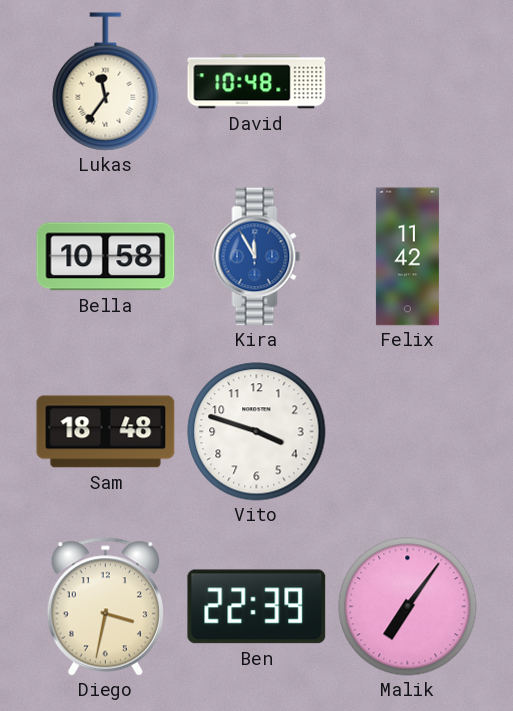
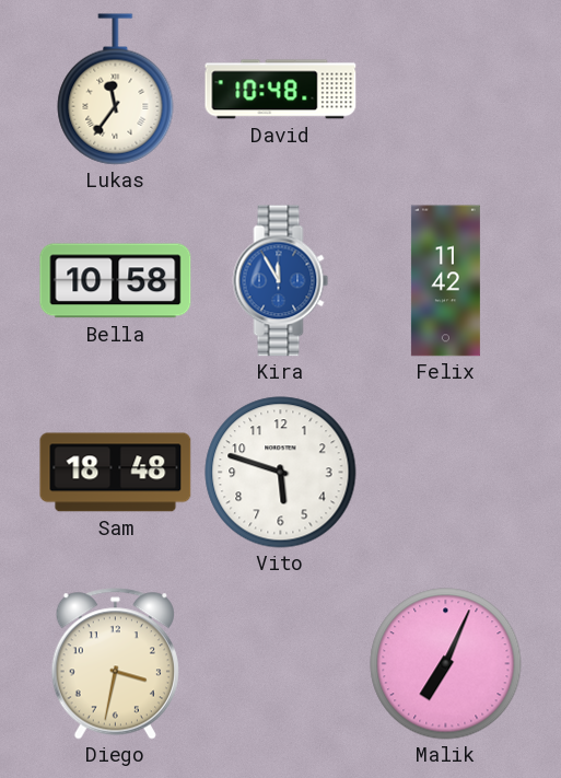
Vito: 3:48 -> 5:48
Ben: 22:39 -> none
Malik: 7:06 -> 7:04
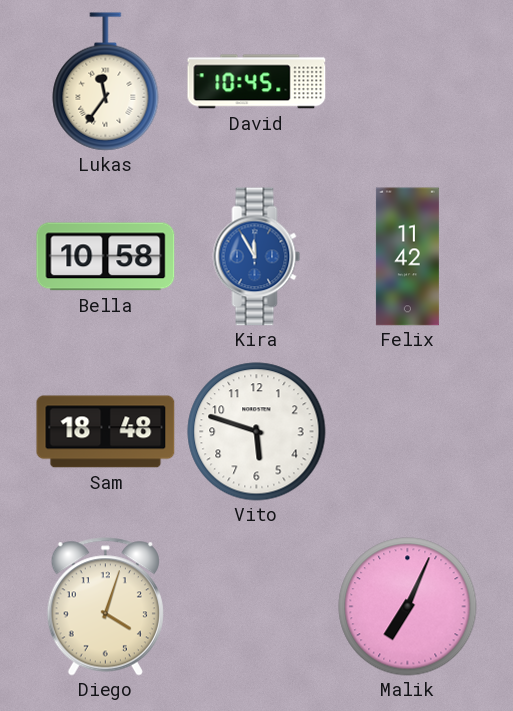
David: 10:48 -> 10:45
Diego: 3:32 -> 4:03
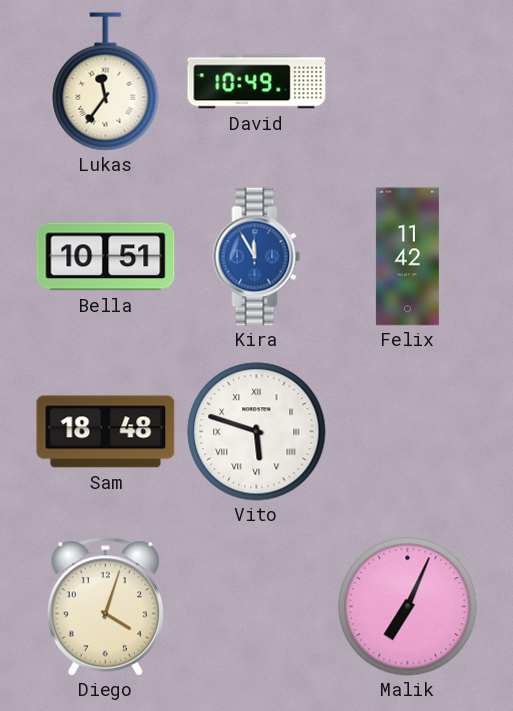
David: 10:45 -> 10:49
Bella: 10:58 -> 10:51
Vito numerals: Arabic -> Roman
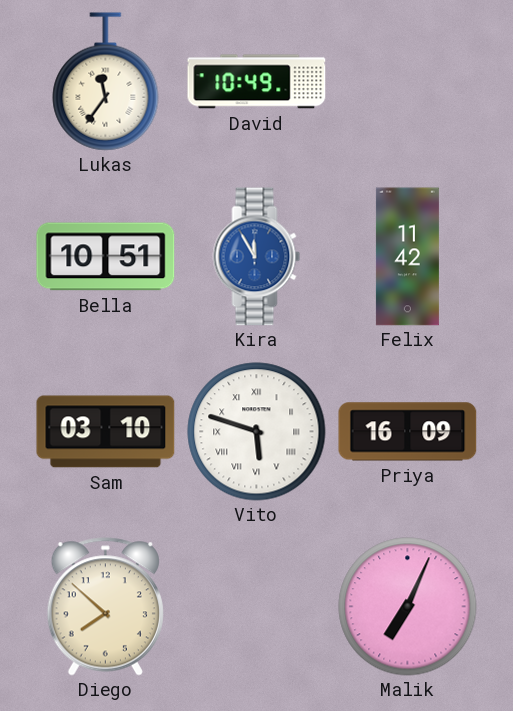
Sam: 18:48 -> 03:10
Priya: none -> 16:09
Diego: 4:03 -> 7:52
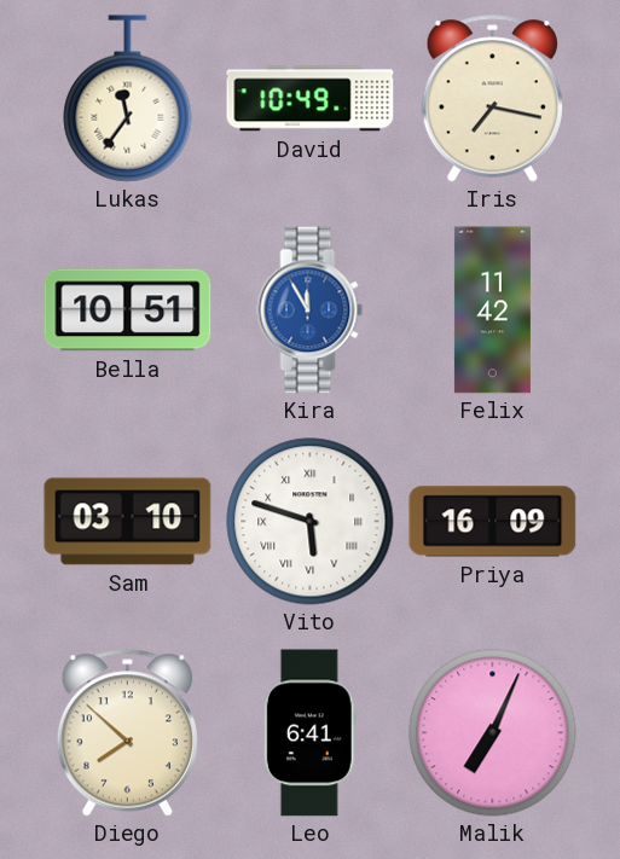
Iris: none -> 7:17
Leo: none -> 6:41
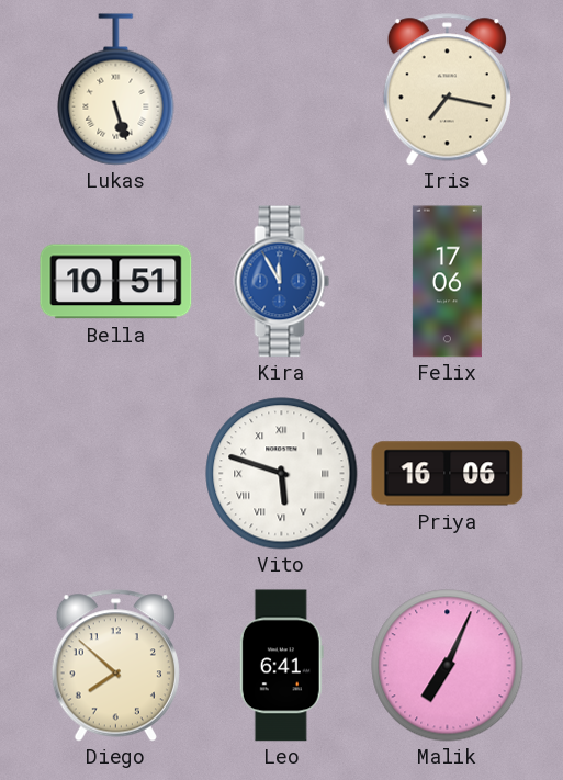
Lukas: 11:36 -> 5:27
David: 10:49 -> none
Felix: 11:42 -> 17:06
Sam: 03:10 -> none
Priya: 16:09 -> 16:06
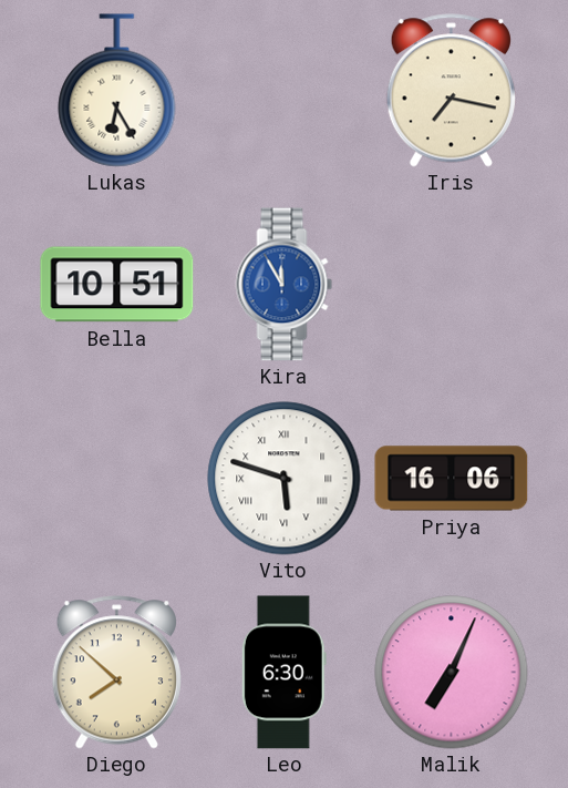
Lukas: 5:27 -> 6:25
Felix: 17:06 -> none
Leo: 6:41 -> 6:30
